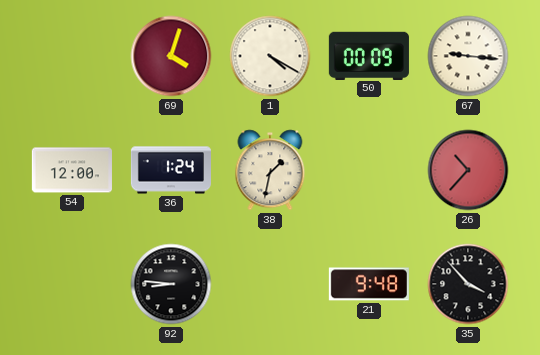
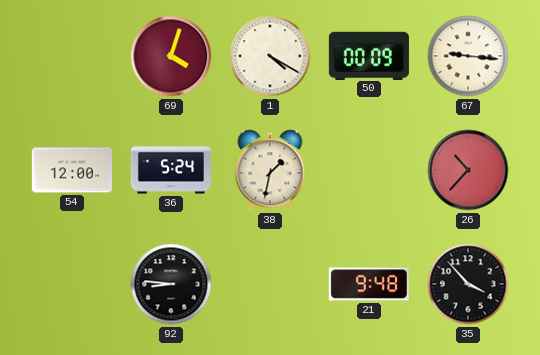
36: 1:24 -> 5:24
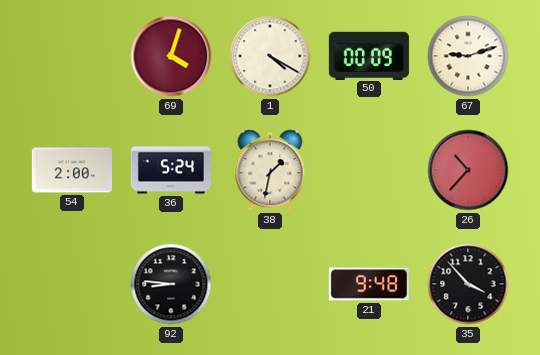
67: 9:16 -> 9:12
54: 12:00 -> 2:00
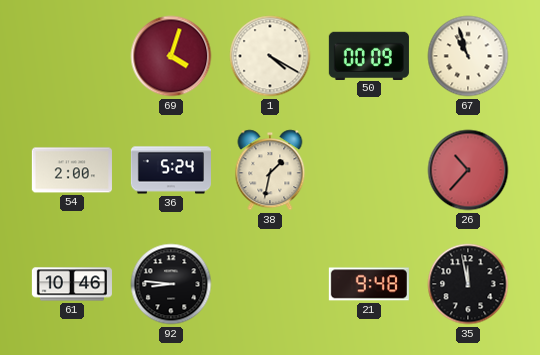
67: 9:12 -> 10:57
61: none -> 10:46
35: 3:53 -> 11:58
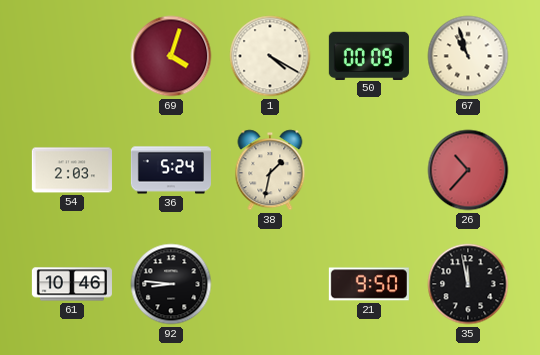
54: 2:00 -> 2:03
21: 9:48 -> 9:50
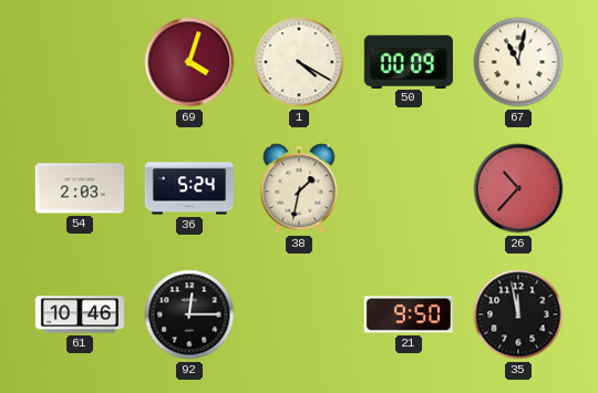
67: 10:57 -> 11:02
92: 8:46 -> 12:15
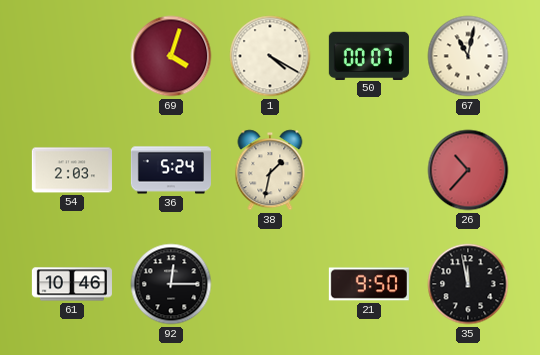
50: 00:09 -> 00:07
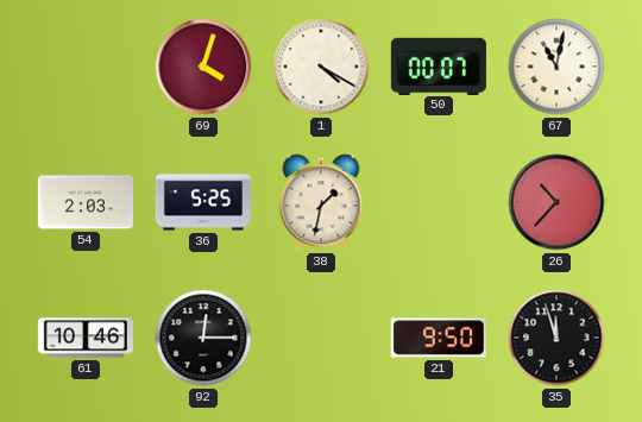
36: 5:24 -> 5:25
35: 11:58 -> 11:57
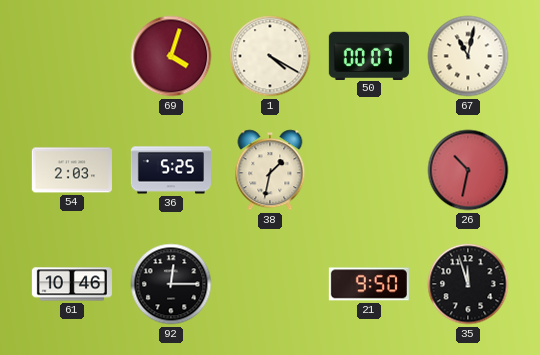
26: 10:37 -> 10:32
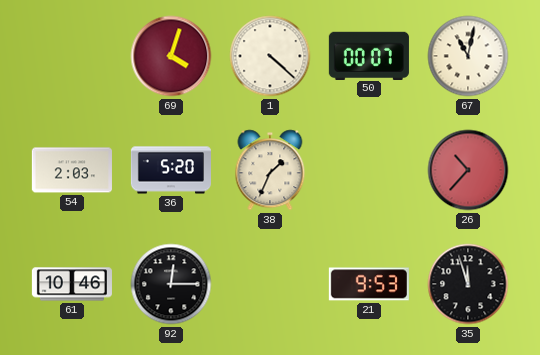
1: 4:20 -> 4:22
36: 5:25 -> 5:20
38: 1:32 -> 1:34
26: 10:32 -> 10:37
21: 9:50 -> 9:53
